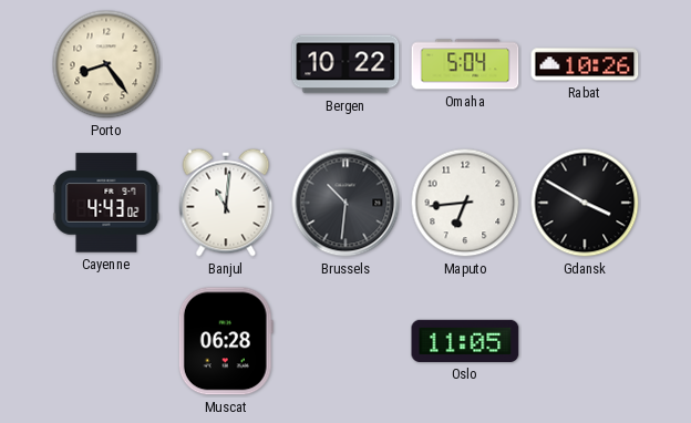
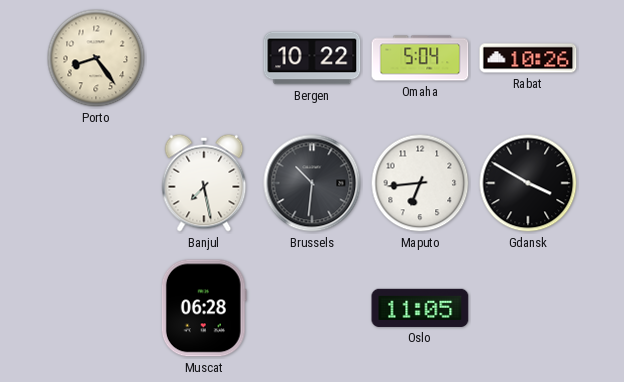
Cayenne: 4:43 -> none
Banjul: 11:01 -> 7:28
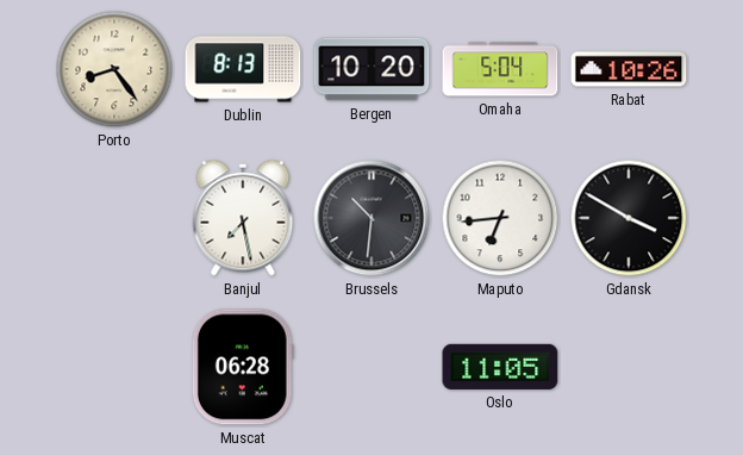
Dublin: none -> 8:13
Bergen: 10:22 -> 10:20
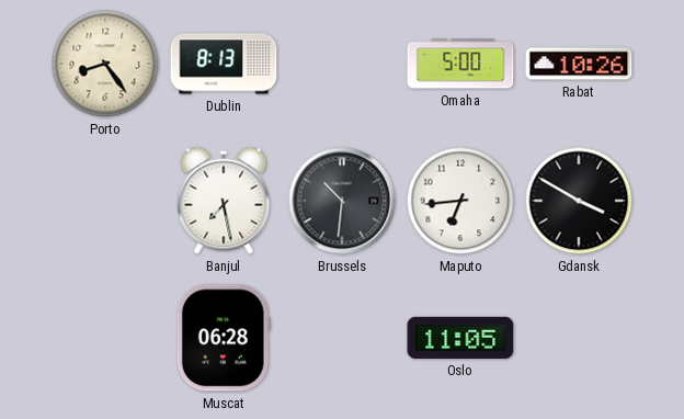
Bergen: 10:20 -> none
Omaha: 5:04 -> 5:00
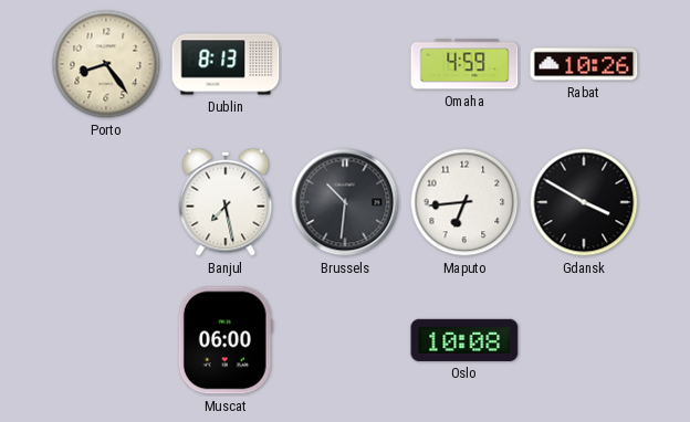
Omaha: 5:00 -> 4:59
Muscat: 06:28 -> 06:00
Oslo: 11:05 -> 10:08
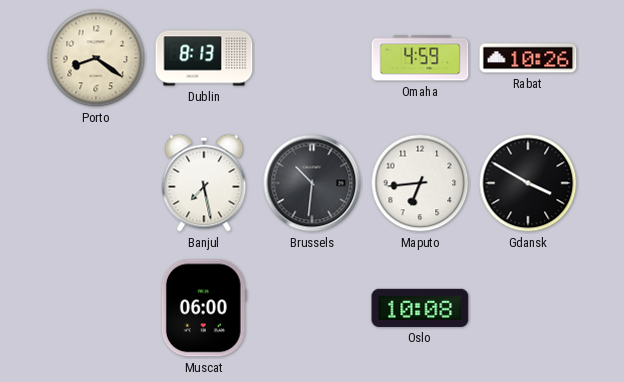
Porto: 8:24 -> 8:21
